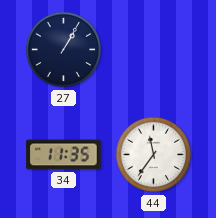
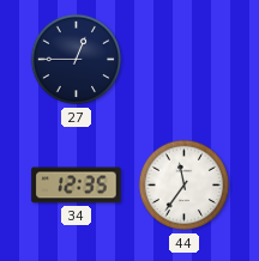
27: 1:05 -> 12:45
34: 11:35 -> 12:35
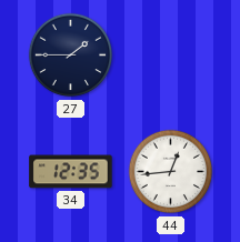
27: 12:45 -> 1:45
44: 11:36 -> 12:44
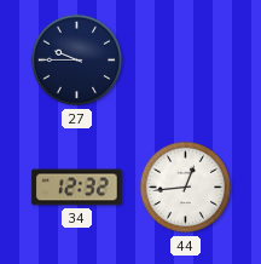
27: 1:45 -> 9:45
34: 12:35 -> 12:32
